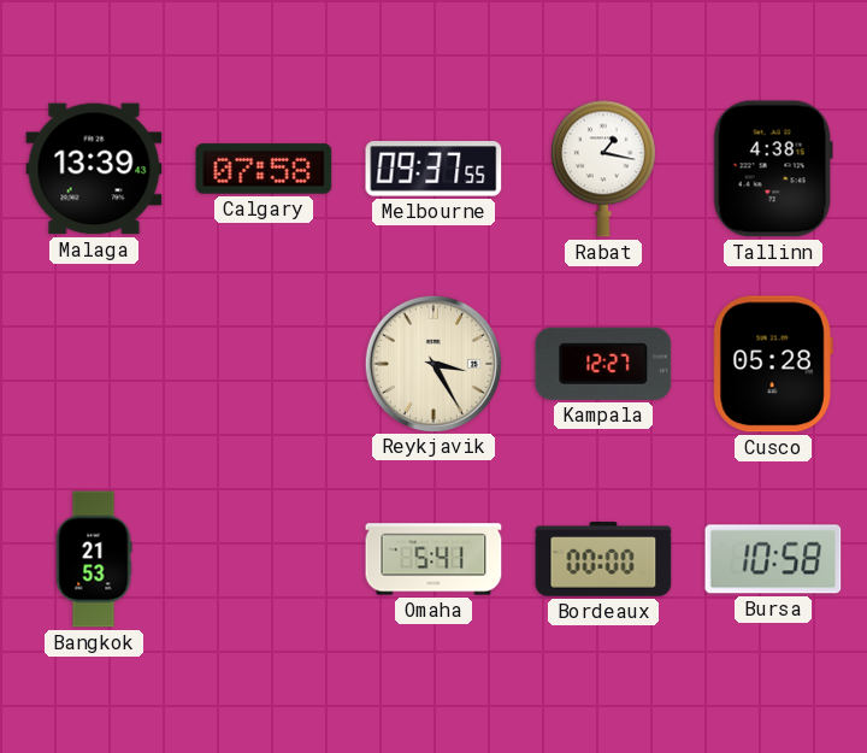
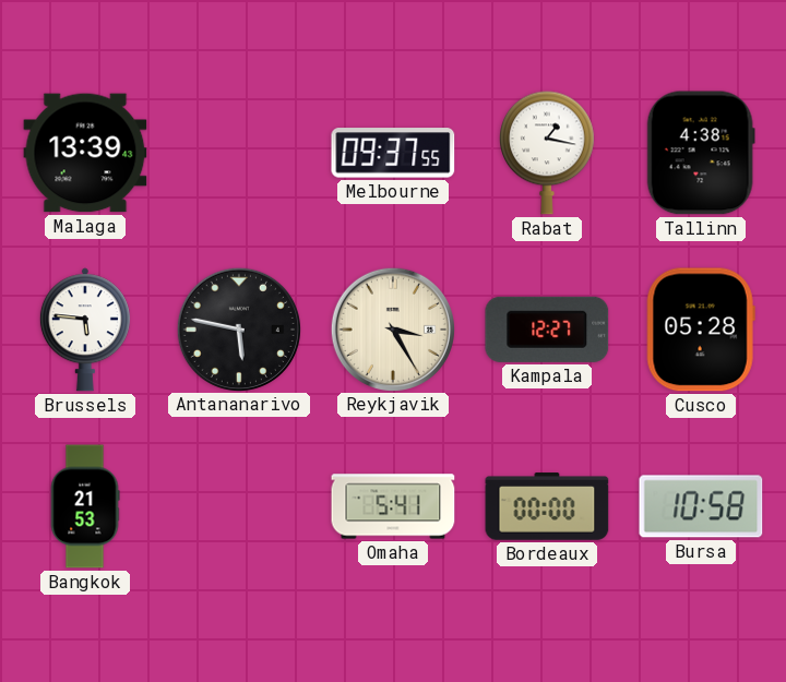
Calgary: 07:58 -> none
Brussels: none -> 5:46
Antananarivo: none -> 5:47
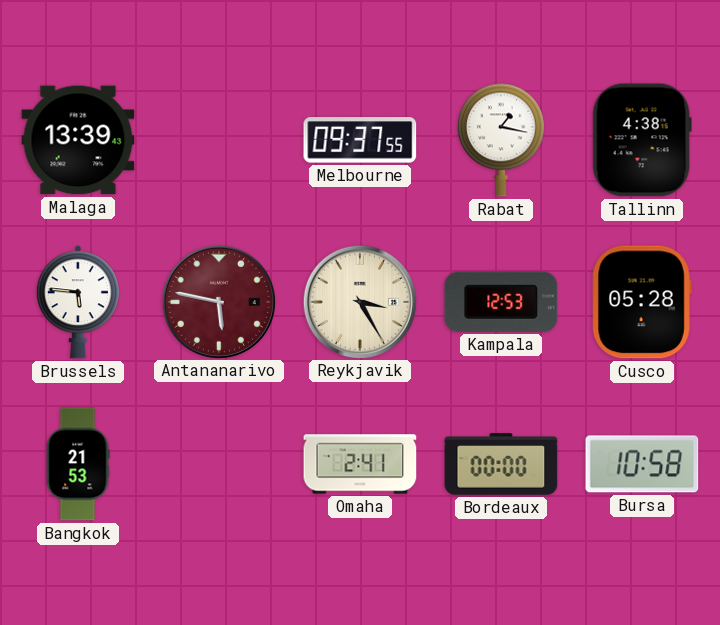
Antananarivo dial: black -> burgundy
Kampala: 12:27 -> 12:53
Omaha: 5:41 -> 2:41
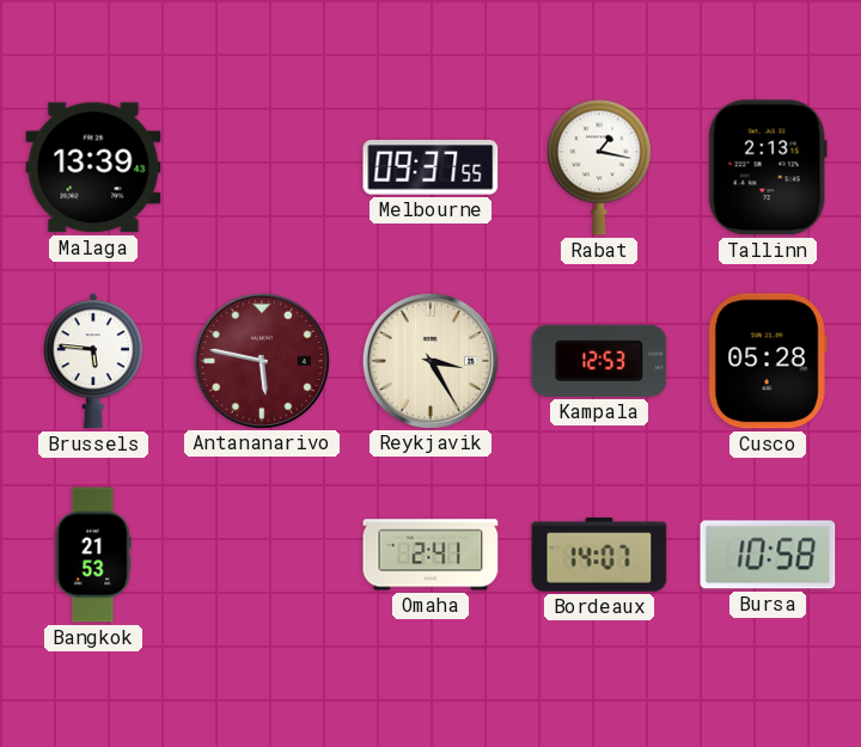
Tallinn: 4:38 -> 2:13
Bordeaux: 00:00 -> 14:07
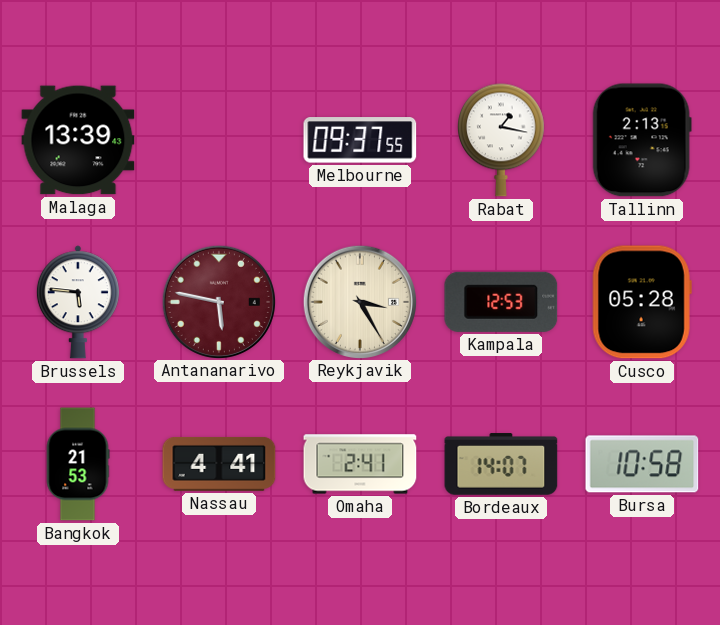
Nassau: none -> 4:41
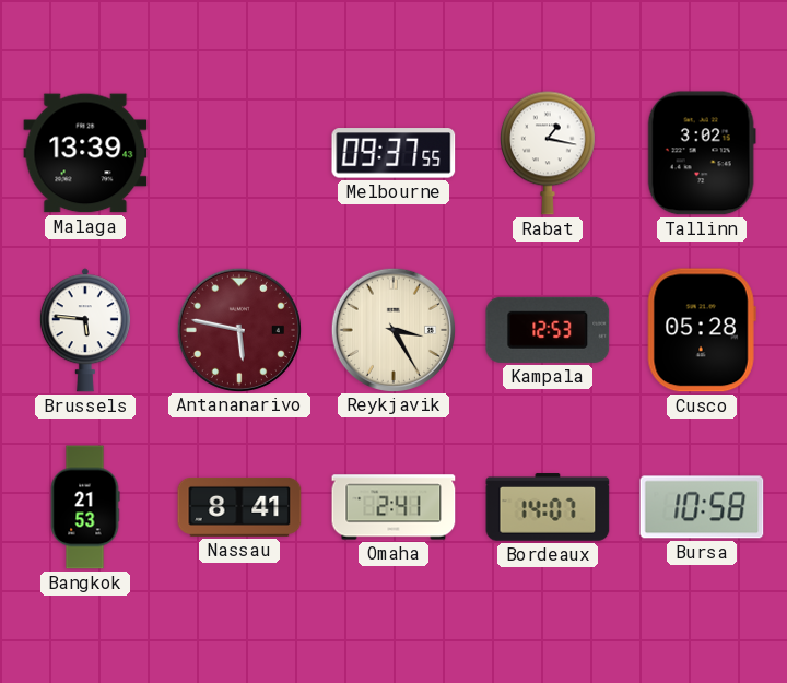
Tallinn: 2:13 -> 3:02
Nassau: 4:41 -> 8:41
